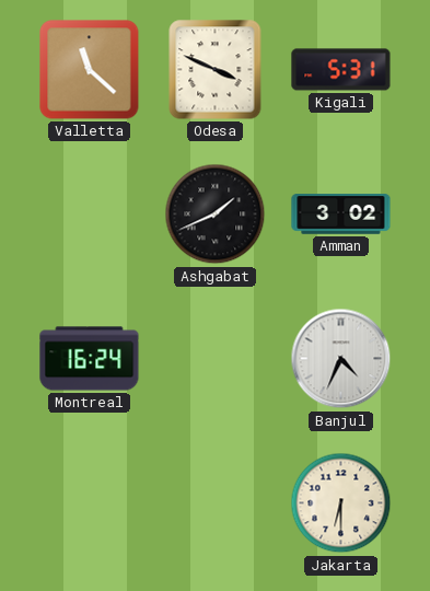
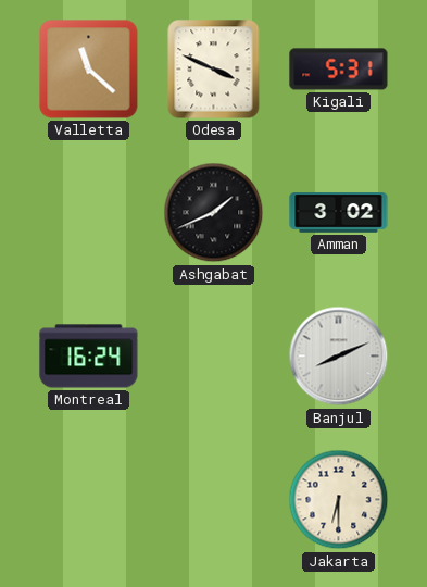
Banjul: 4:34 -> 8:11
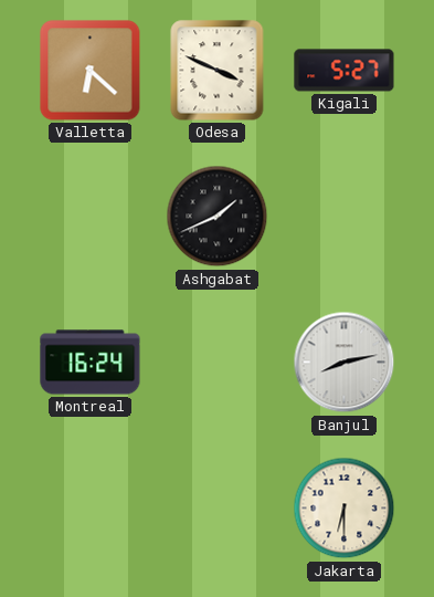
Valletta: 11:22 -> 6:22
Kigali: 5:31 -> 5:27
Amman: 3:02 -> none
Banjul: 8:11 -> 8:13
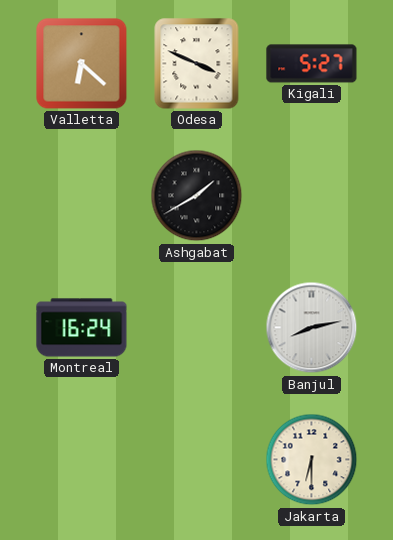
Ashgabat: 1:41 -> 1:40
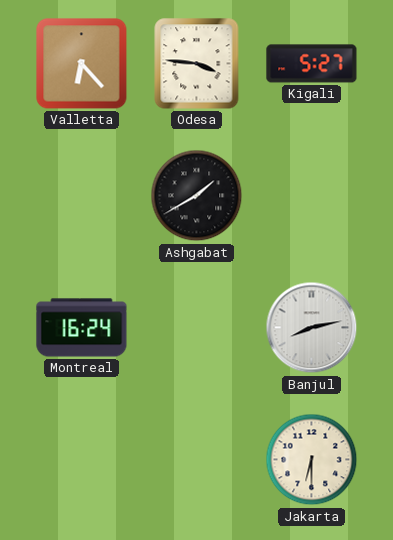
Valletta: 6:22 -> 6:23
Odesa: 3:49 -> 3:46
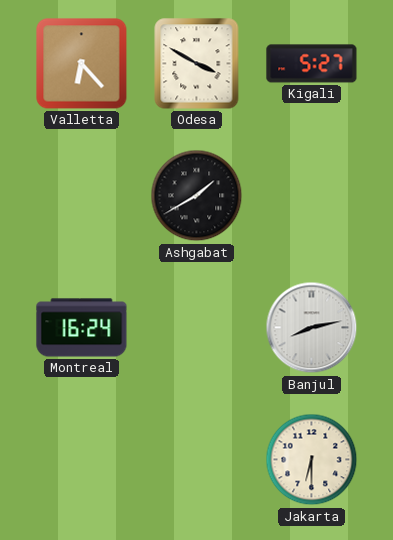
Odesa: 3:46 -> 3:50
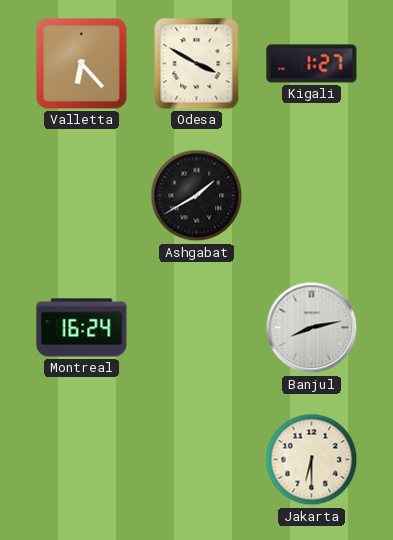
Kigali: 5:27 -> 1:27
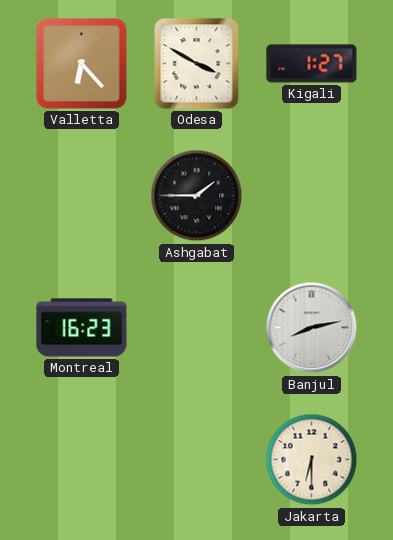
Ashgabat: 1:40 -> 1:45
Montreal: 16:24 -> 16:23
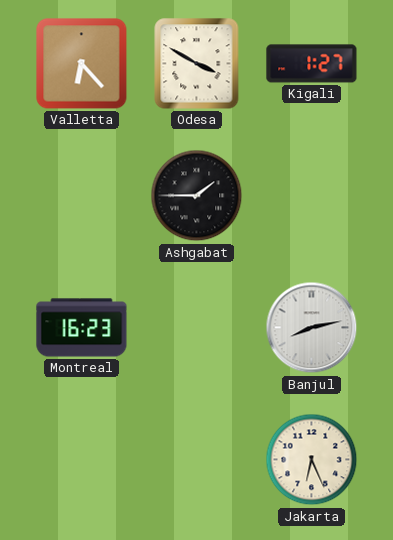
Jakarta: 6:30 -> 6:26
